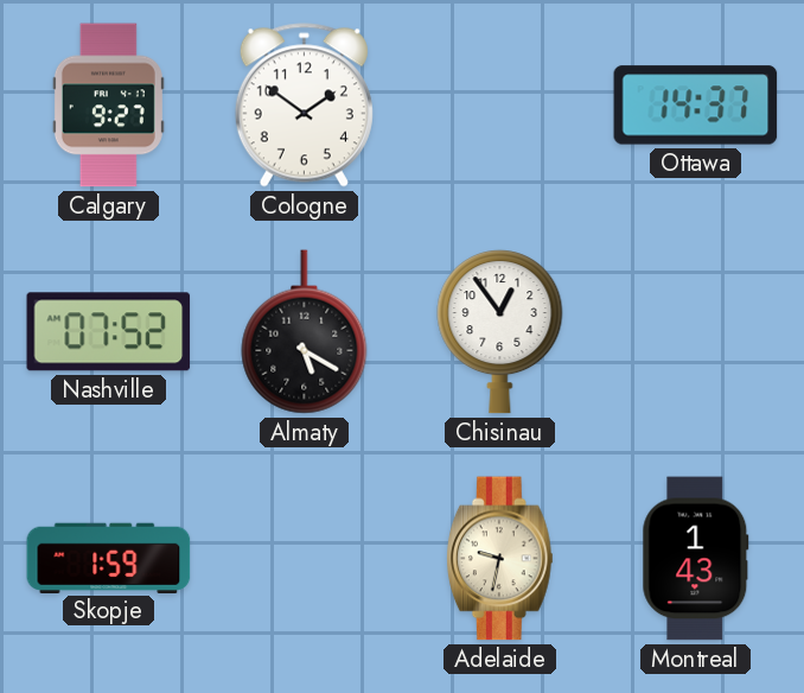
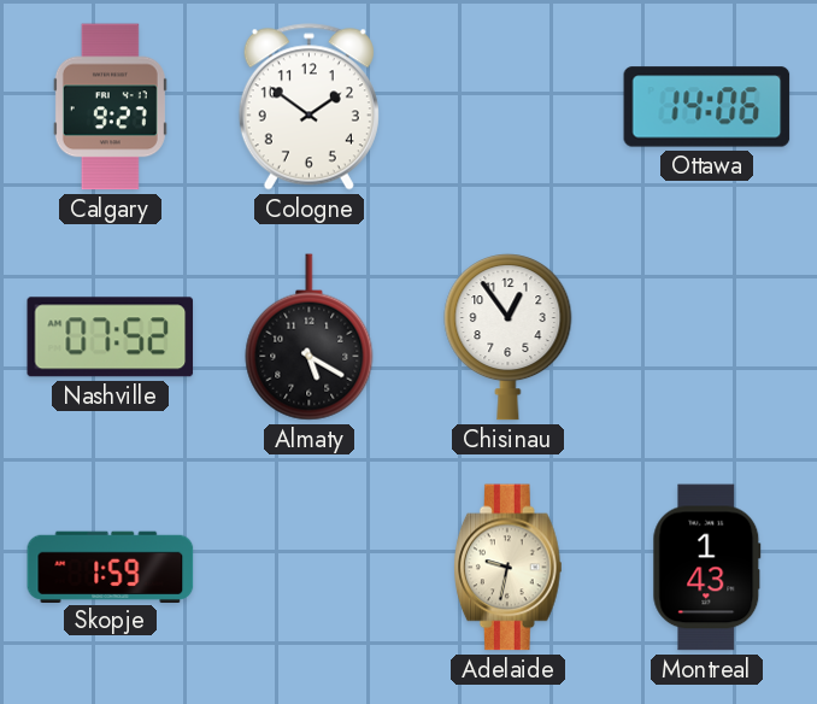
Ottawa: 14:37 -> 14:06
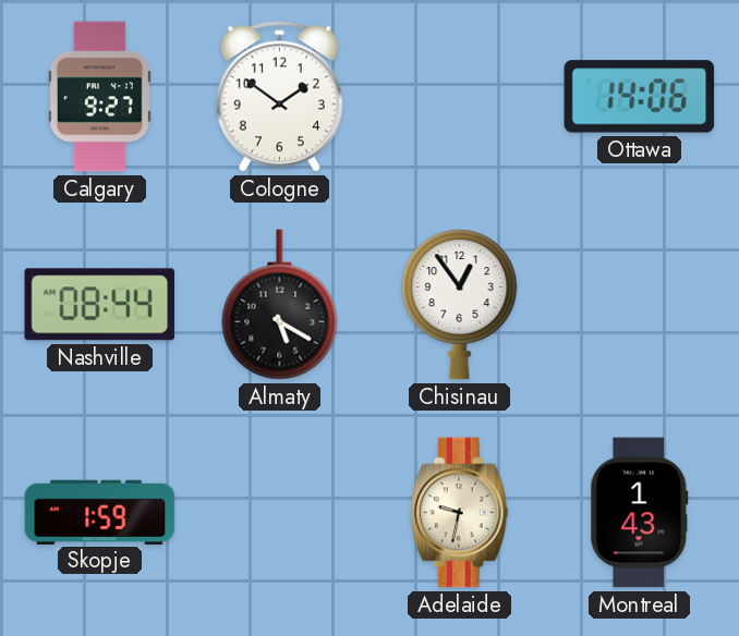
Nashville: 07:52 -> 08:44
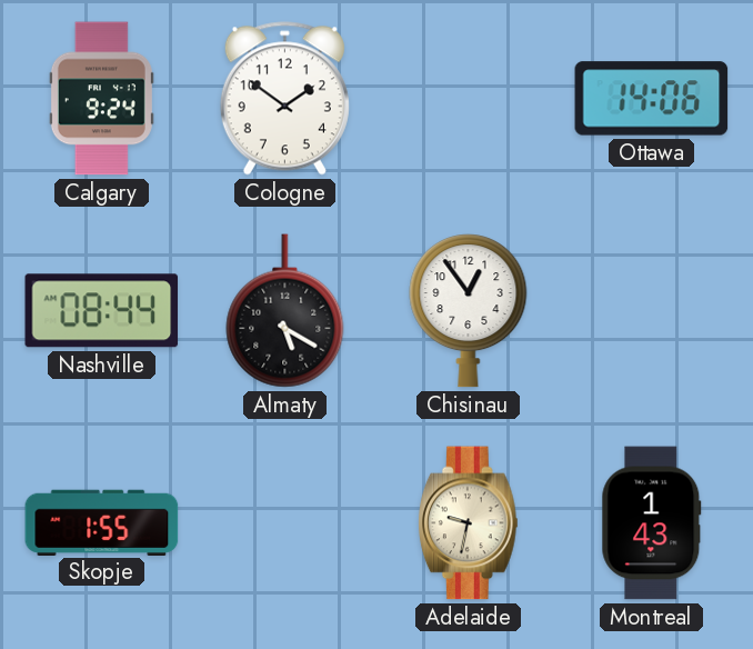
Calgary: 9:27 -> 9:24
Skopje: 1:59 -> 1:55
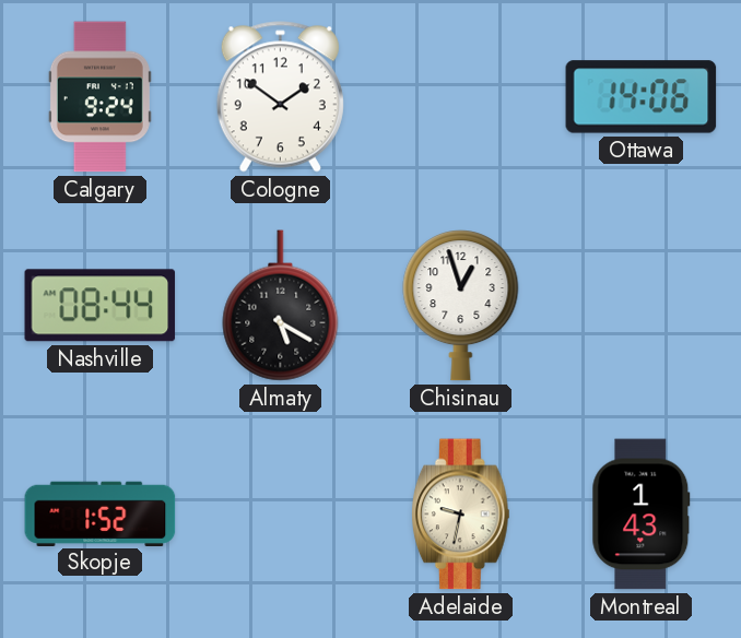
Chisinau: 12:54 -> 12:57
Skopje: 1:55 -> 1:52
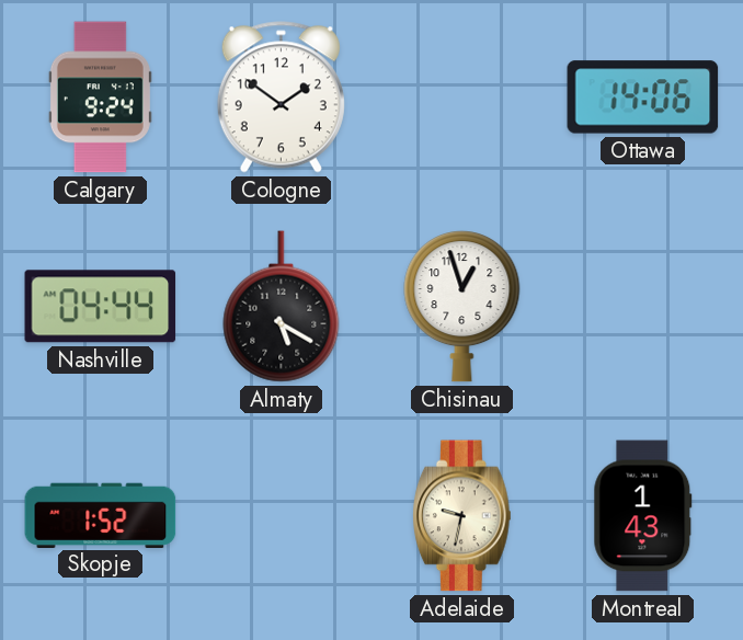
Nashville: 08:44 -> 04:44
